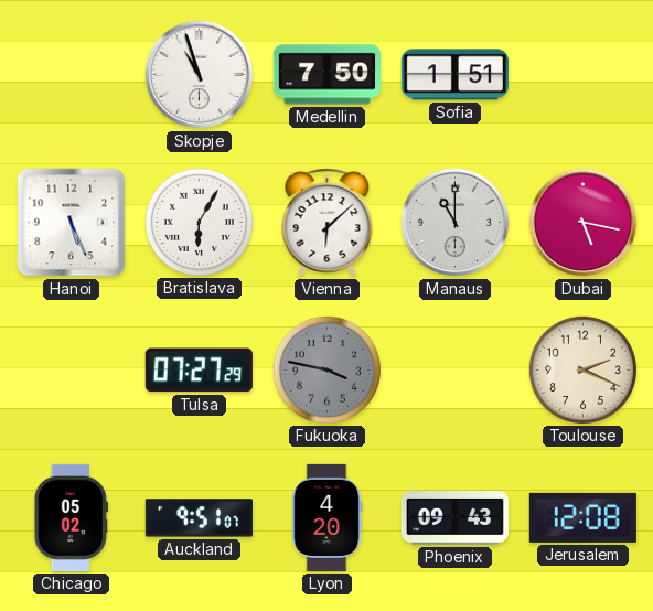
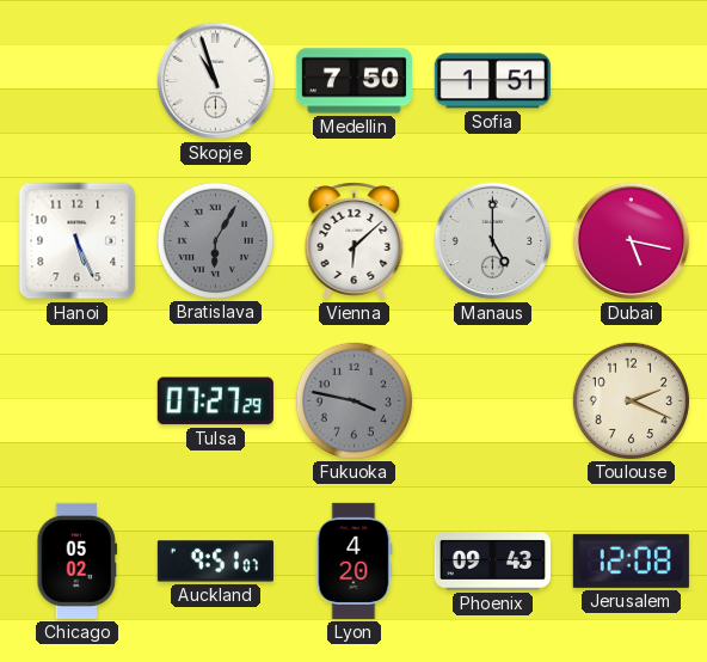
Bratislava dial: white -> grey
Manaus: 11:00 -> 5:00
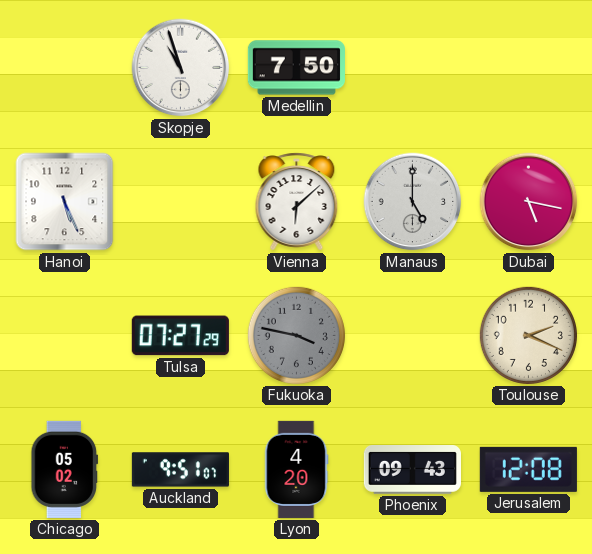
Sofia: 1:51 -> none
Bratislava: 6:05 -> none
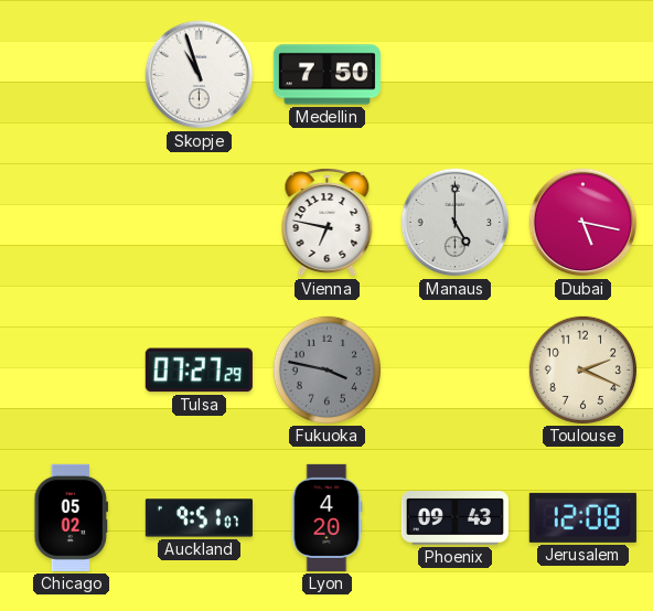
Hanoi: 5:26 -> none
Vienna: 6:08 -> 6:47
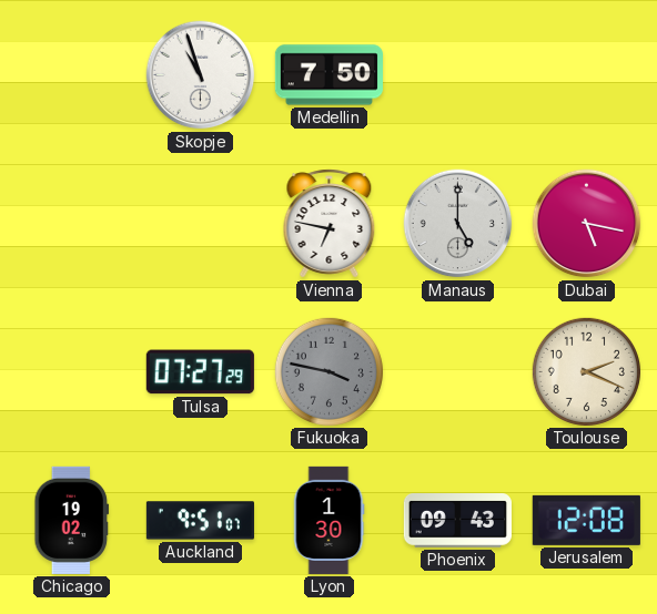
Chicago: 05:02 -> 19:02
Lyon: 4:20 -> 1:30
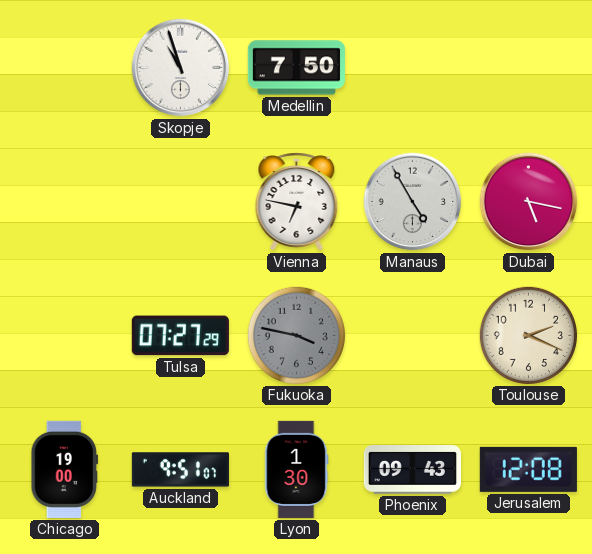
Manaus: 5:00 -> 4:55
Chicago: 19:02 -> 19:00
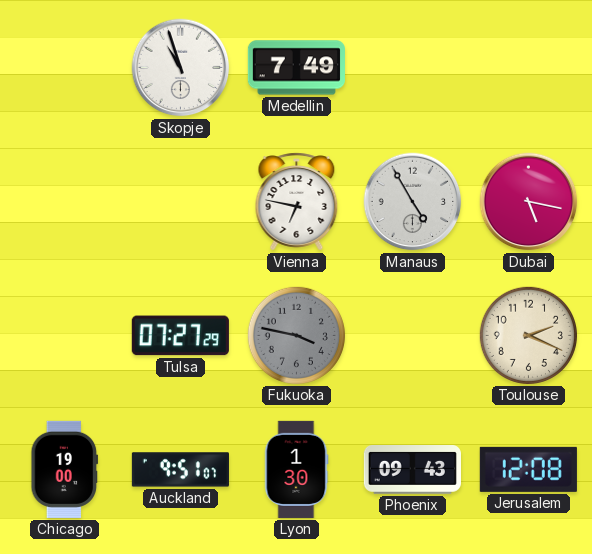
Medellin: 7:50 -> 7:49
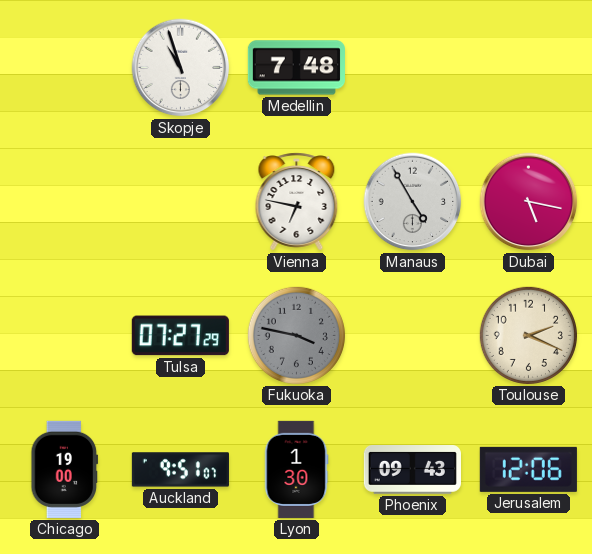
Medellin: 7:49 -> 7:48
Jerusalem: 12:08 -> 12:06
